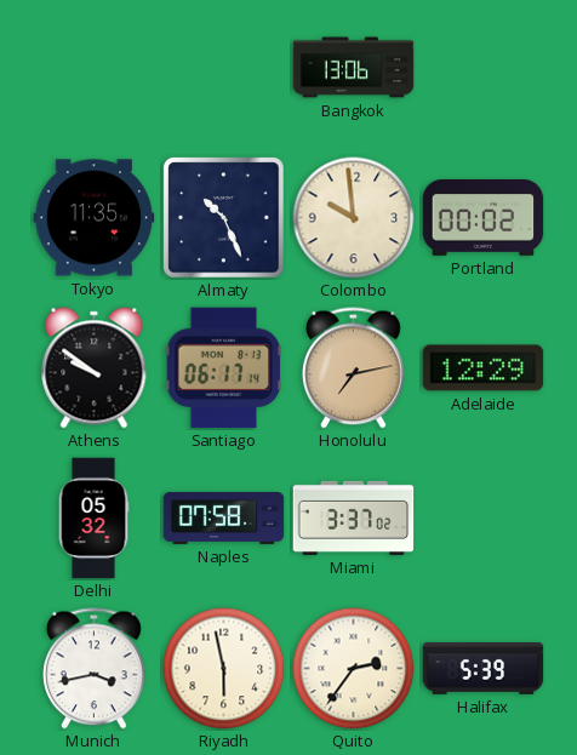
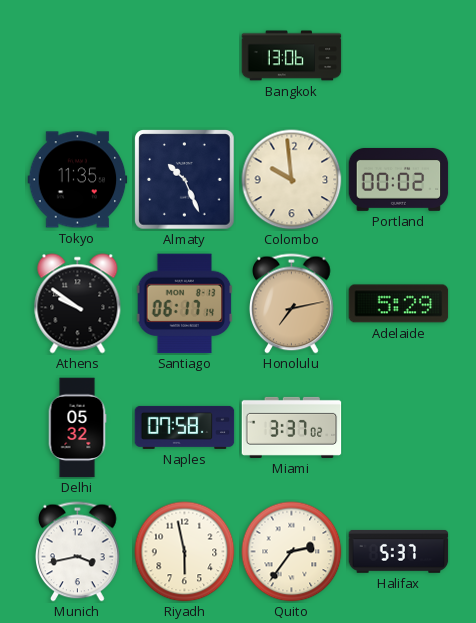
Adelaide: 12:29 -> 5:29
Halifax: 5:39 -> 5:37
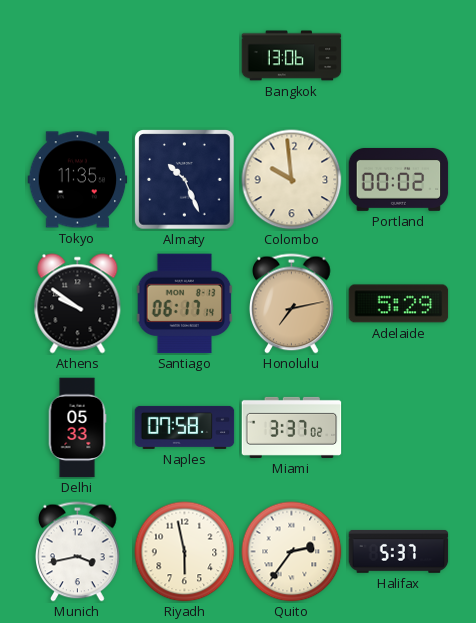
Delhi: 05:32 -> 05:33
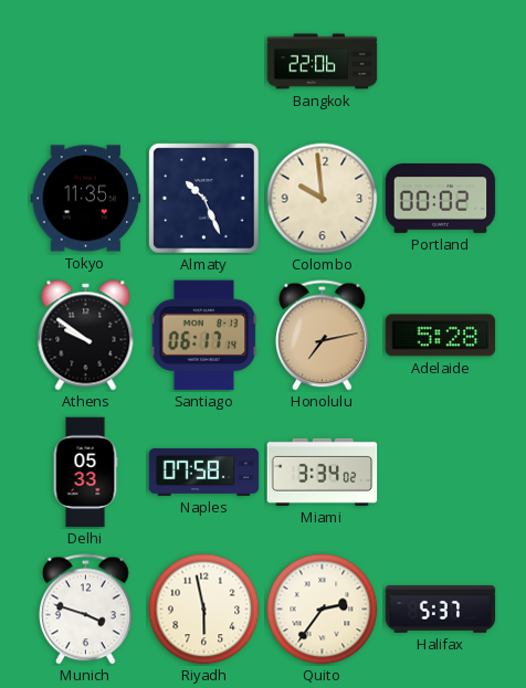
Bangkok: 13:06 -> 22:06
Adelaide: 5:29 -> 5:28
Miami: 3:37 -> 3:34
Munich: 3:43 -> 3:48
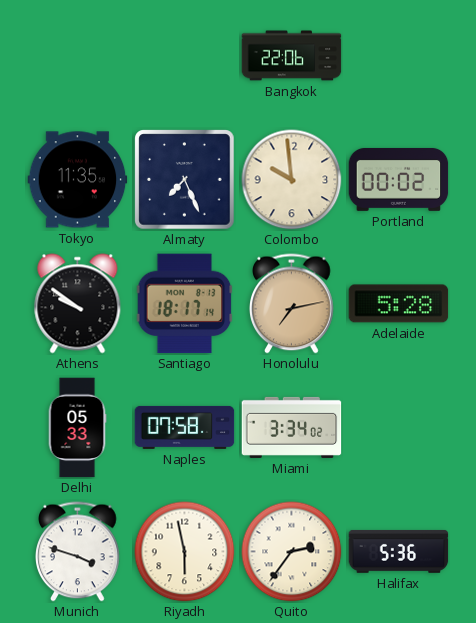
Almaty: 10:26 -> 7:26
Santiago: 06:17 -> 18:17
Halifax: 5:37 -> 5:36
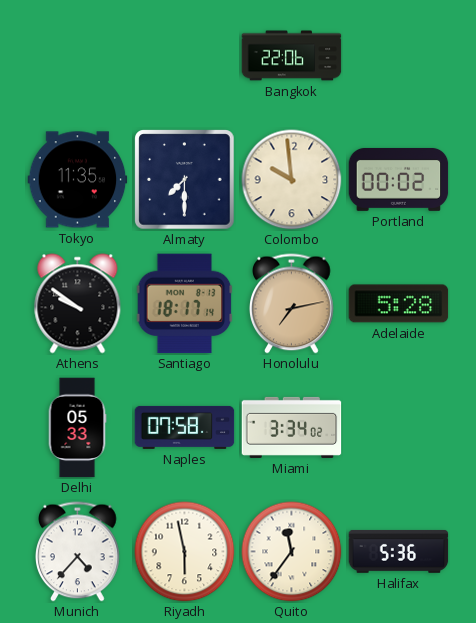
Almaty: 7:26 -> 7:30
Munich: 3:48 -> 4:37
Quito: 2:36 -> 11:36
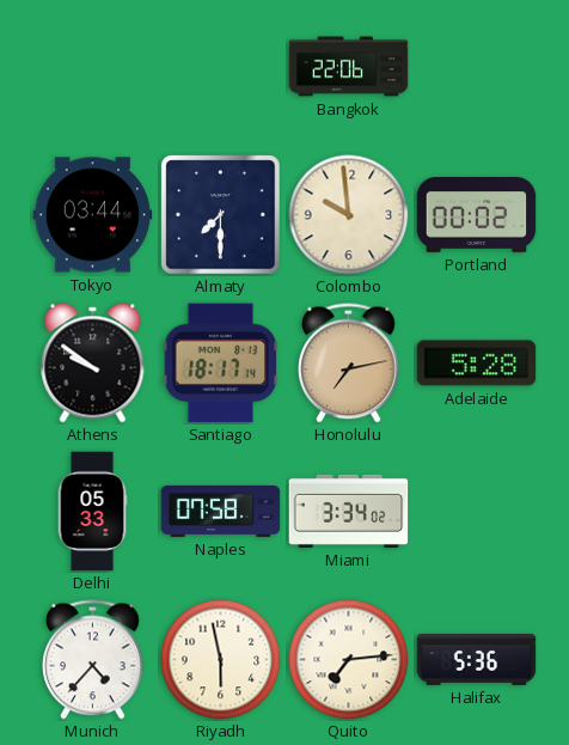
Tokyo: 11:35 -> 03:44
Quito: 11:36 -> 7:14
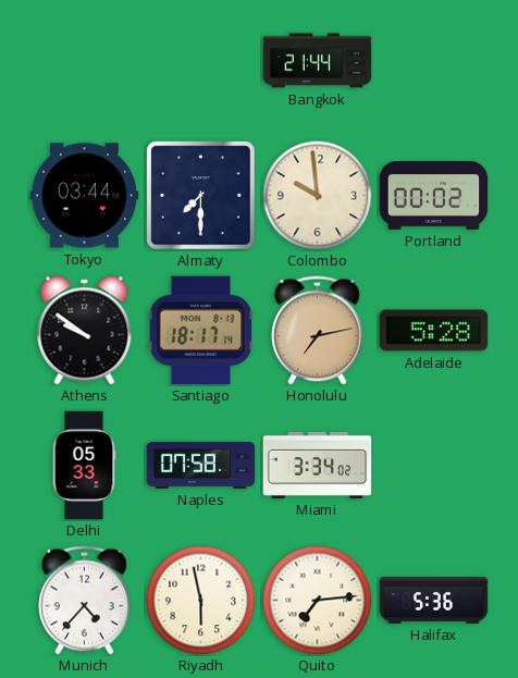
Bangkok: 22:06 -> 21:44
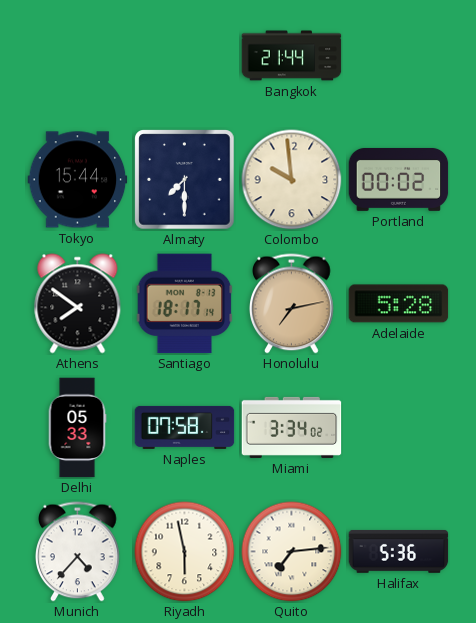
Tokyo: 03:44 -> 15:44
Athens: 9:51 -> 7:51
